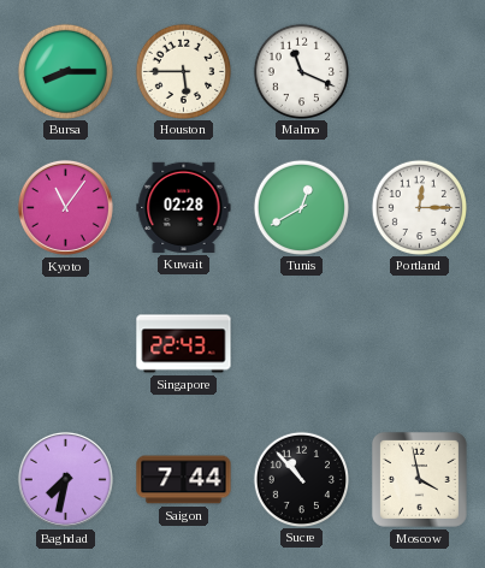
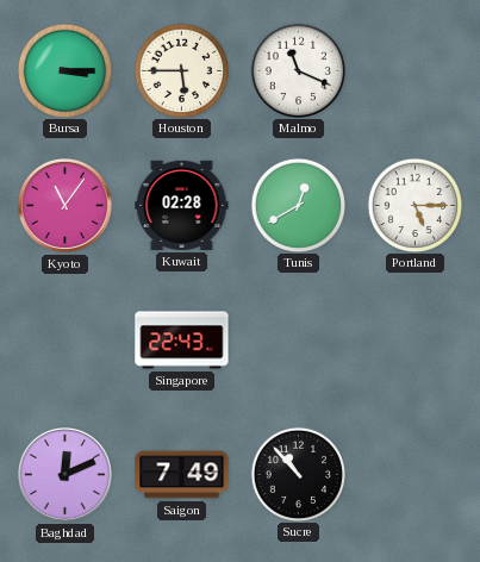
Bursa: 8:15 -> 3:15
Portland: 12:15 -> 5:15
Baghdad: 7:32 -> 12:11
Saigon: 7:44 -> 7:49
Moscow: 3:58 -> none
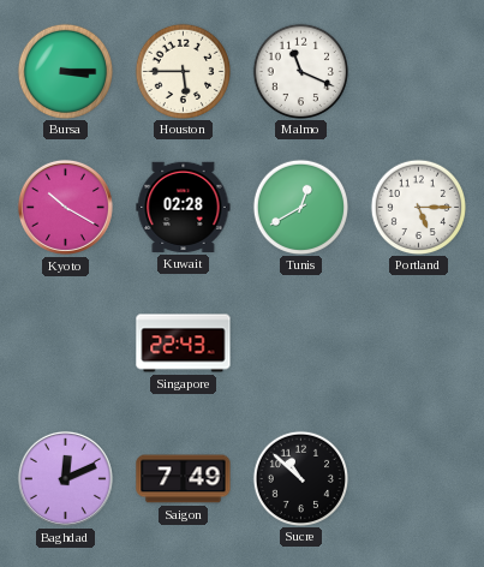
Kyoto: 11:06 -> 10:20
Sucre: 10:53 -> 10:52
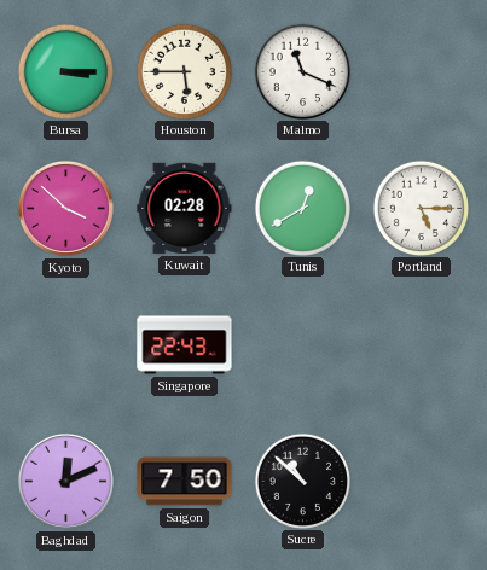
Kyoto: 10:20 -> 3:52
Saigon: 7:49 -> 7:50
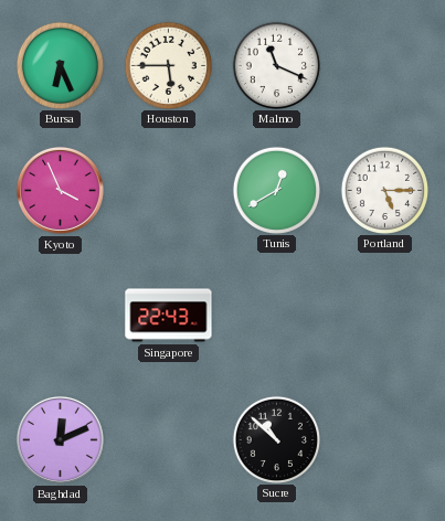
Bursa: 3:15 -> 6:26
Kyoto: 3:52 -> 3:56
Kuwait: 02:28 -> none
Saigon: 7:50 -> none
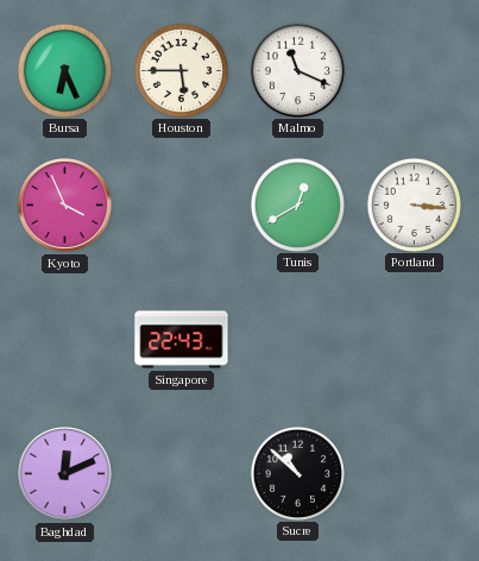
Portland: 5:15 -> 3:16
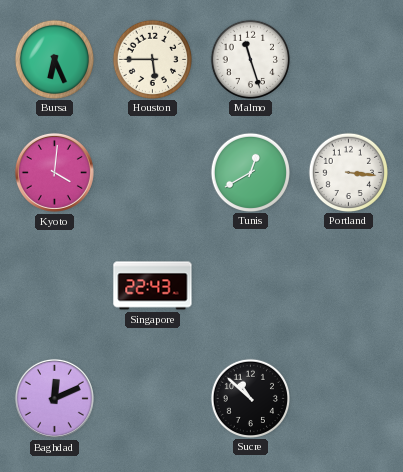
Malmo: 11:19 -> 11:27
Kyoto: 3:56 -> 4:01
